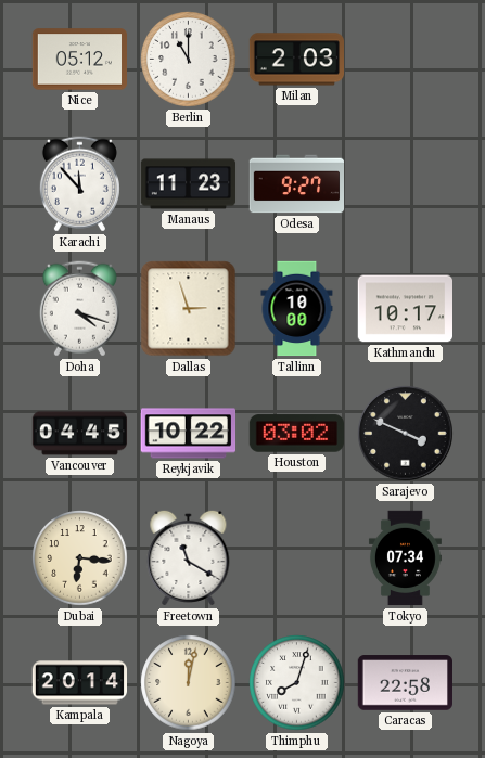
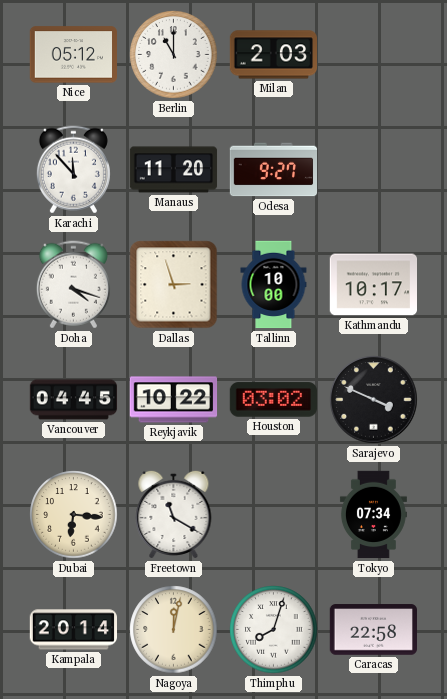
Manaus: 11:23 -> 11:20
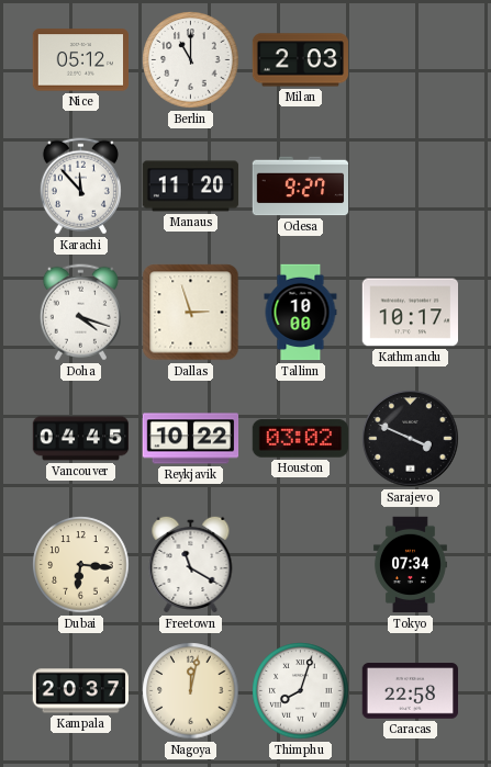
Kampala: 20:14 -> 20:37
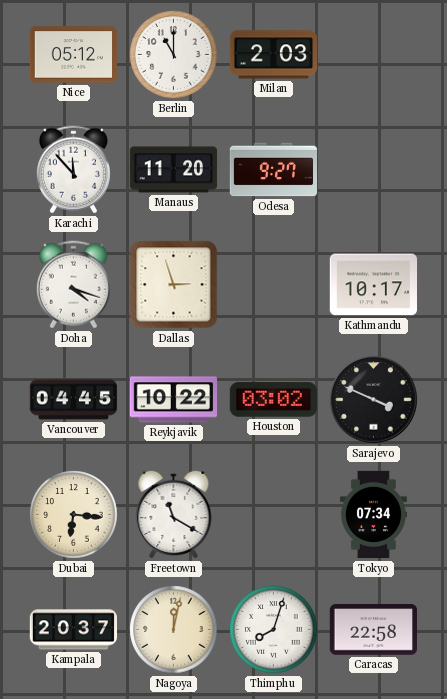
Tallinn: 10:00 -> none
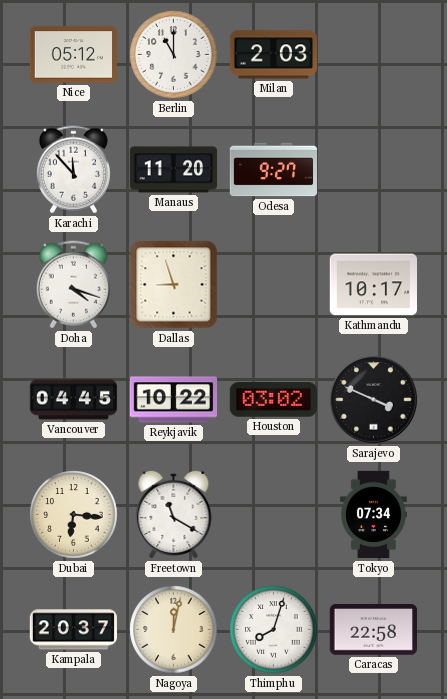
Dallas: 2:57 -> 8:57
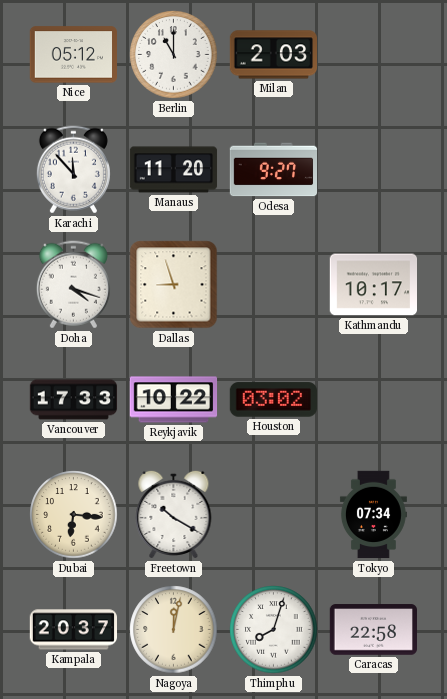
Vancouver: 04:45 -> 17:33
Sarajevo: 3:49 -> none
Freetown: 11:20 -> 10:20
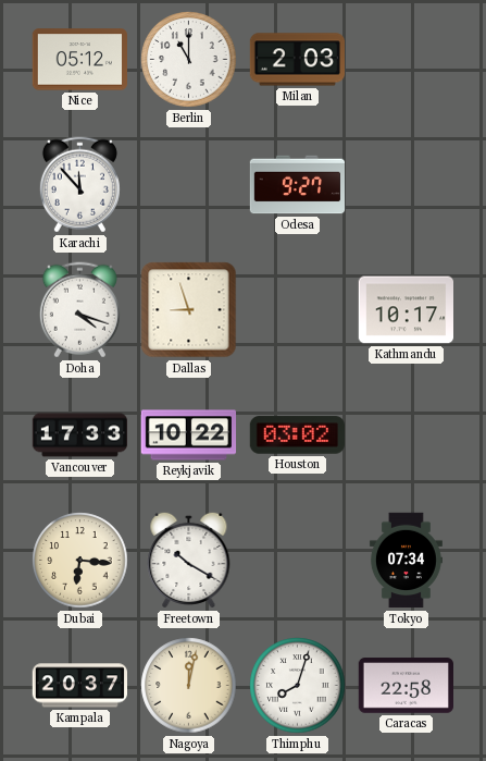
Manaus: 11:20 -> none
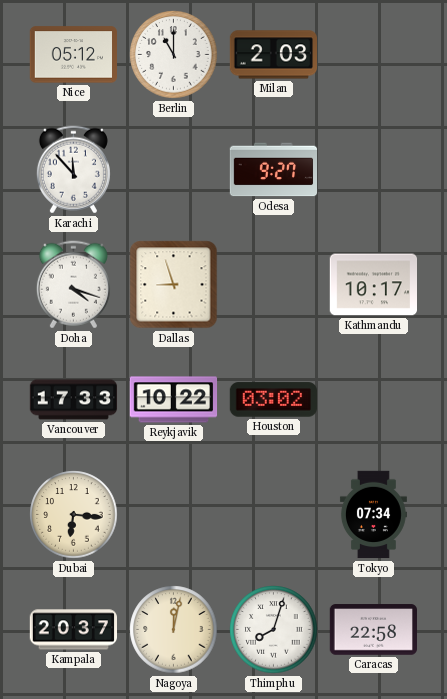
Freetown: 10:20 -> none
